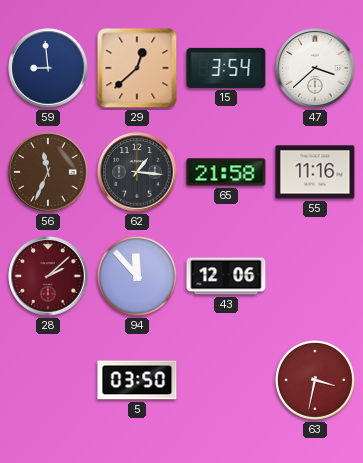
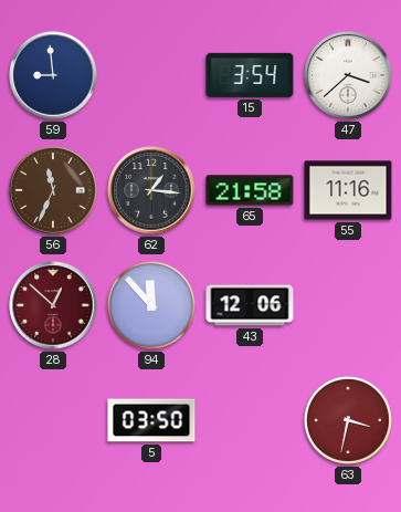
29: 12:38 -> none
28: 2:08 -> 12:52
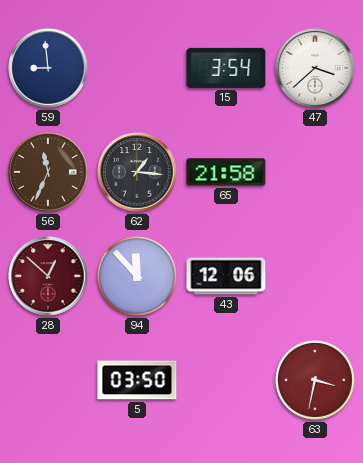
55: 11:16 -> none
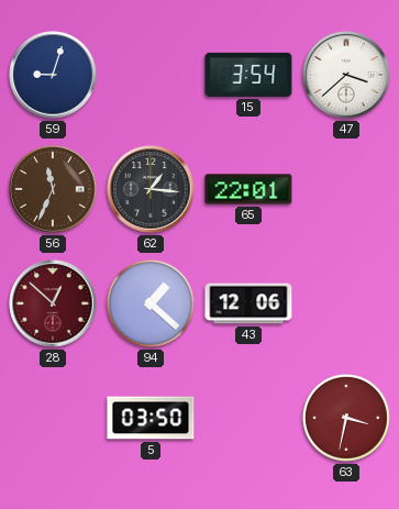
59: 8:59 -> 9:03
65: 21:58 -> 22:01
94: 11:53 -> 1:22
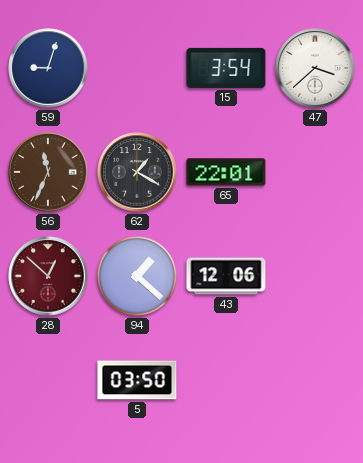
62: 1:16 -> 1:20
63: 3:32 -> none
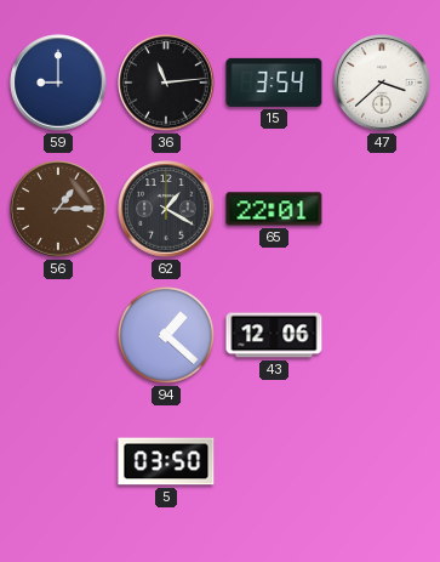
59: 9:03 -> 9:00
36: none -> 11:14
56: 11:34 -> 1:15
28: 12:52 -> none
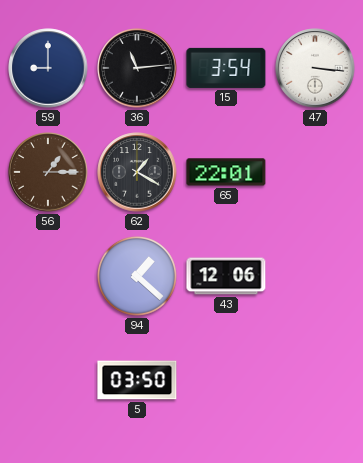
47: 3:38 -> 3:16
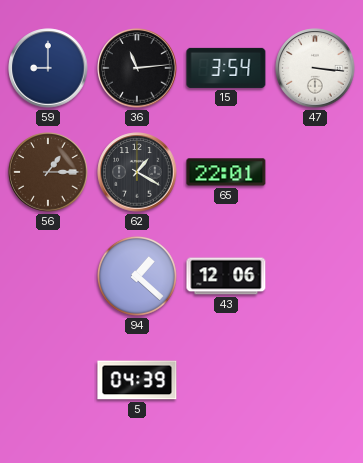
5: 03:50 -> 04:39
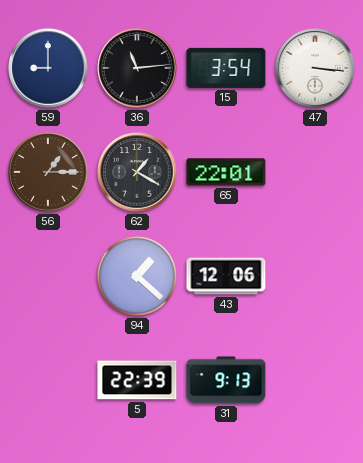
5: 04:39 -> 22:39
31: none -> 9:13
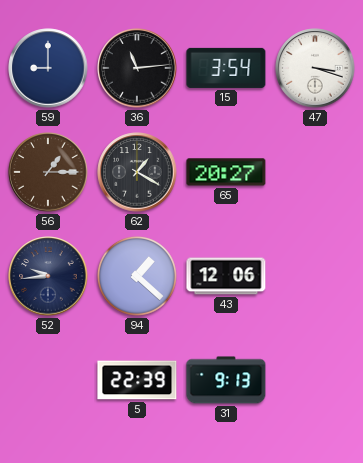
47: 3:16 -> 3:18
65: 22:01 -> 20:27
52: none -> 9:44
